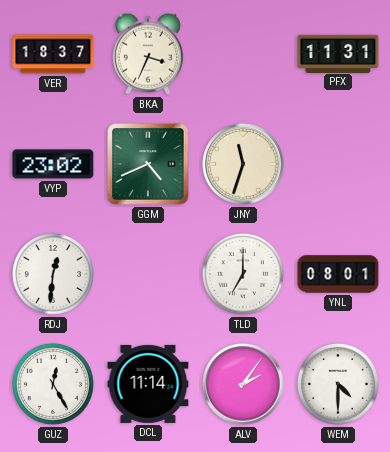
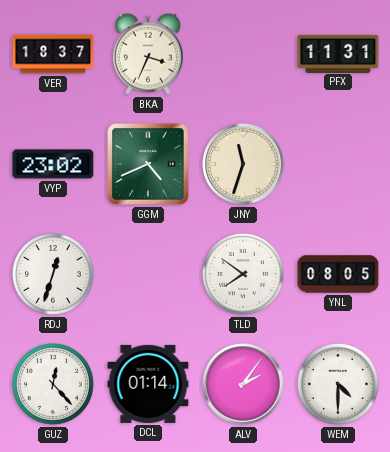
RDJ: 12:31 -> 12:33
TLD: 7:00 -> 7:51
YNL: 08:01 -> 08:05
GUZ: 12:25 -> 12:23
DCL: 11:14 -> 01:14
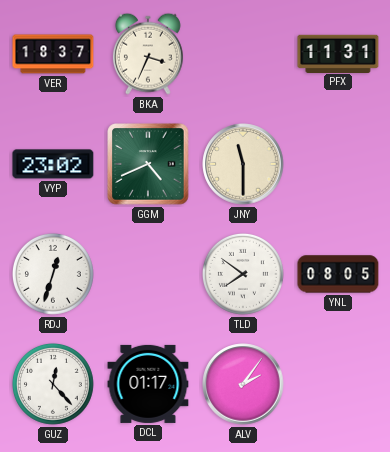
JNY: 11:33 -> 11:30
DCL: 01:14 -> 01:17
WEM: 4:30 -> none
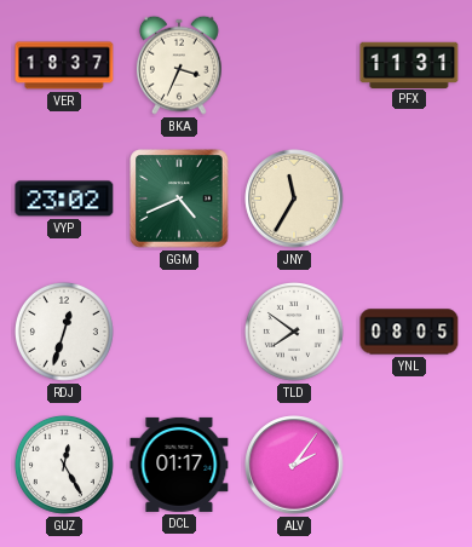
JNY: 11:30 -> 11:35
GUZ: 12:23 -> 12:25
